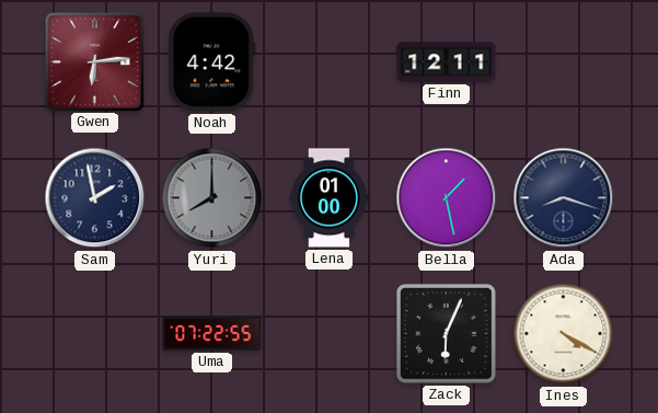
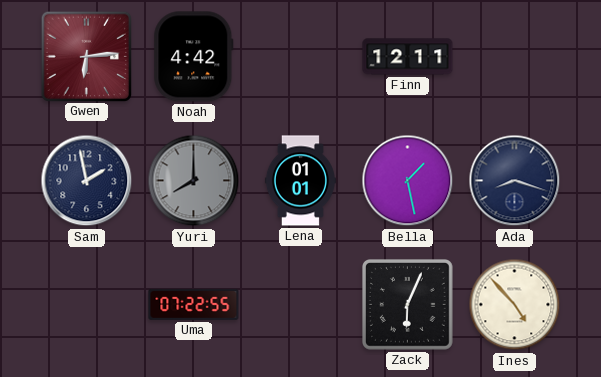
Lena: 01:00 -> 01:01
Ines: 4:20 -> 4:53
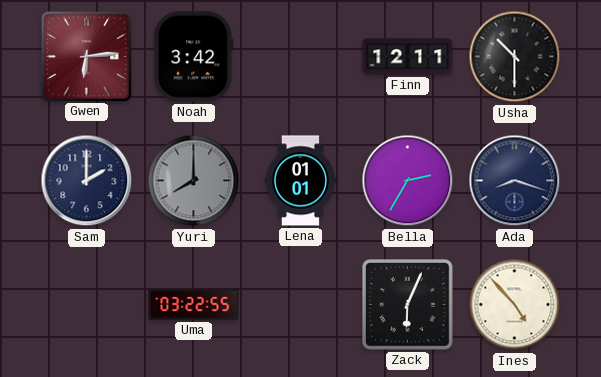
Noah: 4:42 -> 3:42
Usha: none -> 10:30
Sam: 1:58 -> 2:00
Bella: 1:28 -> 2:35
Uma: 07:22 -> 03:22
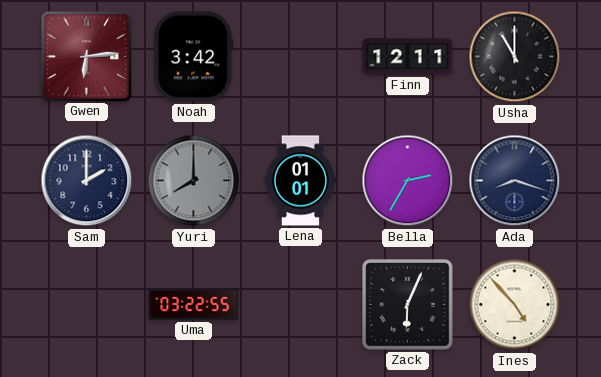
Usha: 10:30 -> 11:00
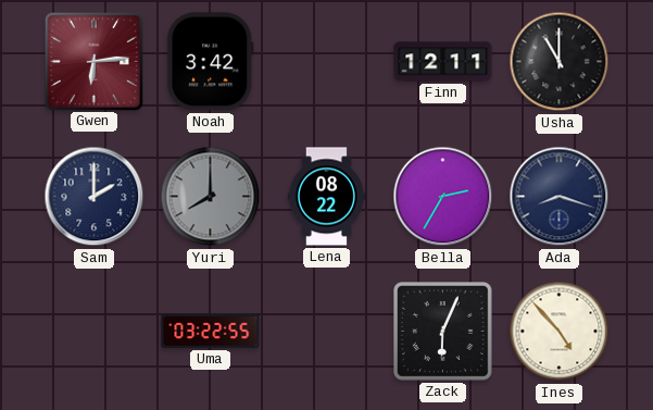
Lena: 01:01 -> 08:22
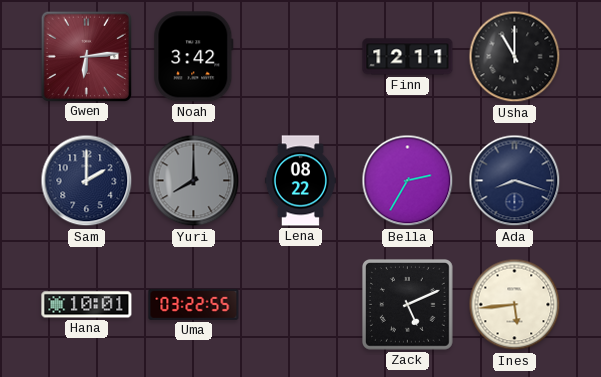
Hana: none -> 10:01
Zack: 6:04 -> 5:11
Ines: 4:53 -> 5:44
